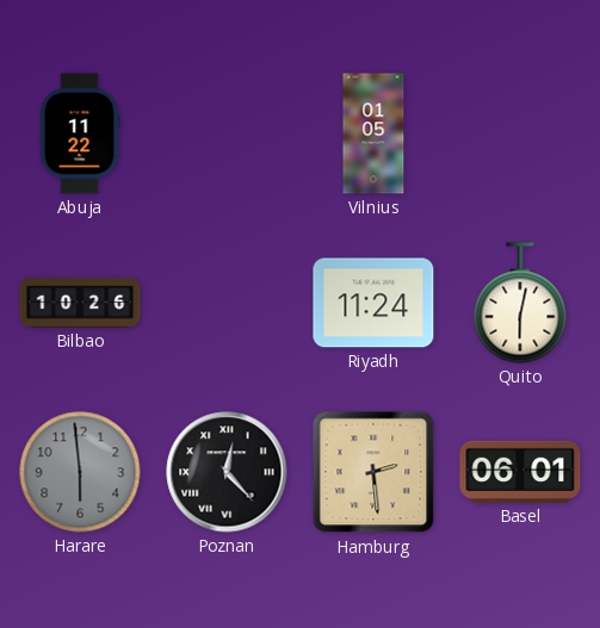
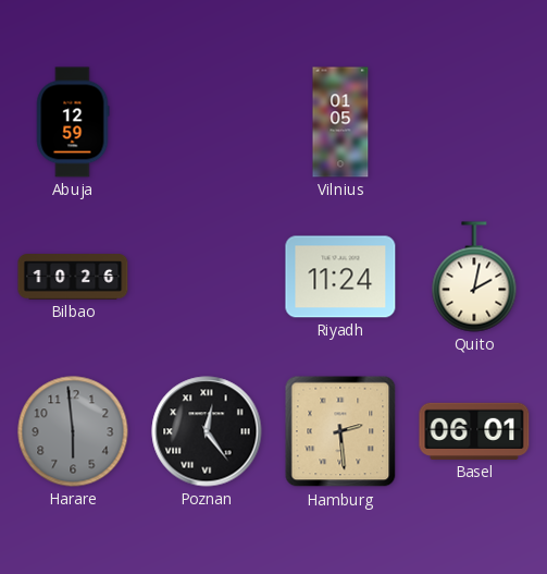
Abuja: 11:22 -> 12:59
Quito: 6:02 -> 2:02
Poznan: 12:23 -> 12:24
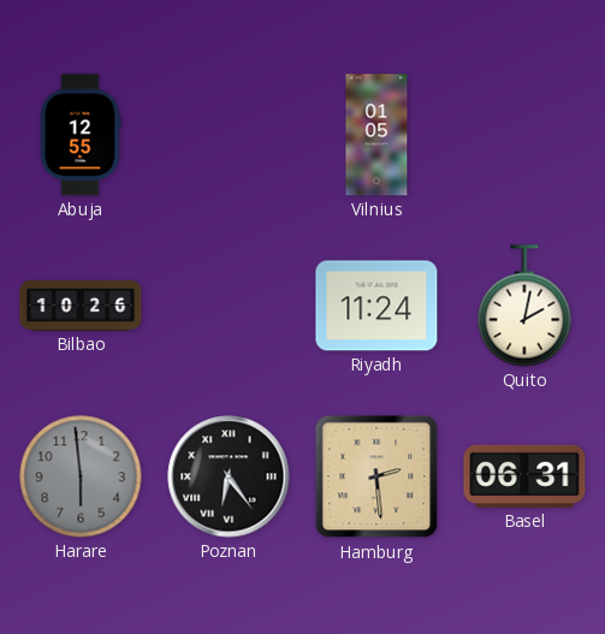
Abuja: 12:59 -> 12:55
Poznan: 12:24 -> 6:24
Basel: 06:01 -> 06:31
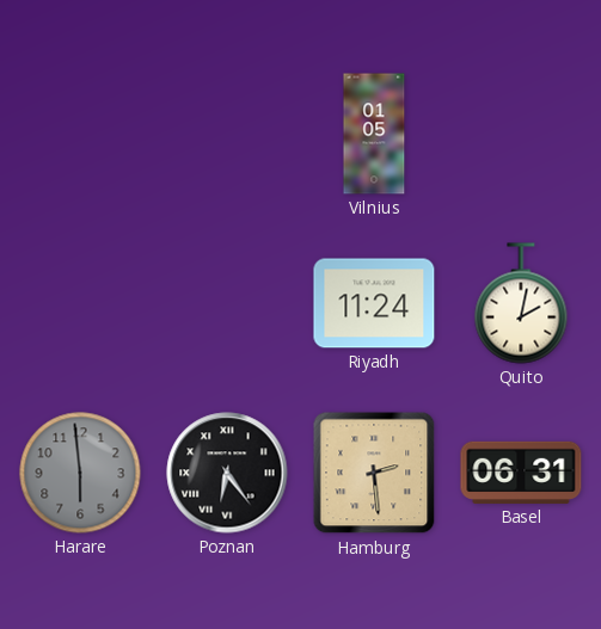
Abuja: 12:55 -> none
Bilbao: 10:26 -> none
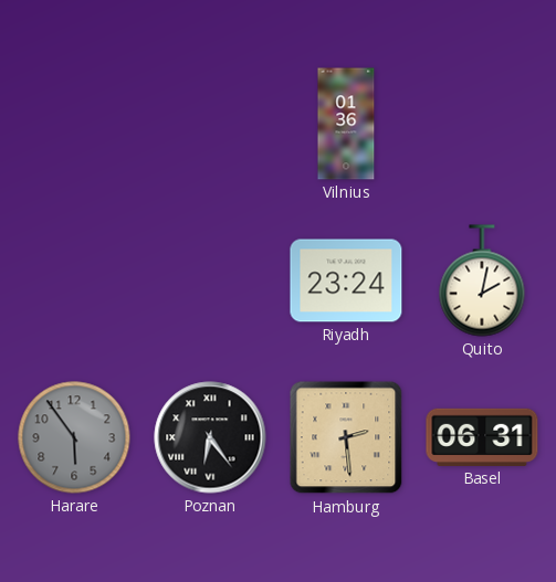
Vilnius: 01:05 -> 01:36
Riyadh: 11:24 -> 23:24
Harare: 5:59 -> 5:54
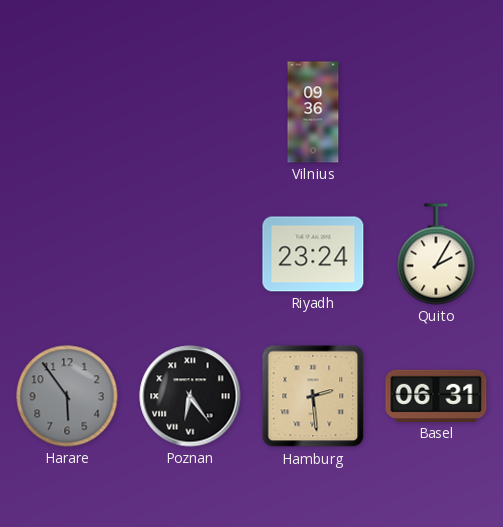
Vilnius: 01:36 -> 09:36
Quito: 2:02 -> 2:05
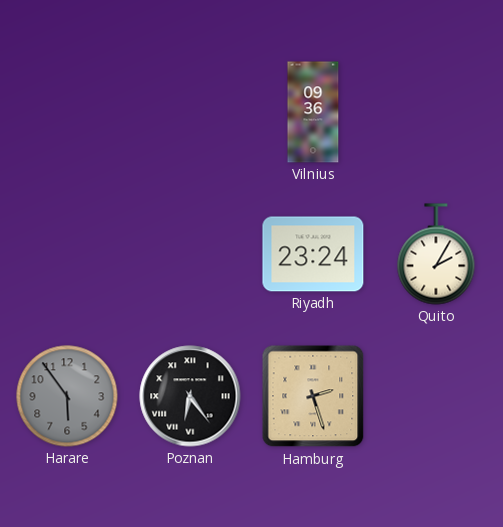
Hamburg: 2:29 -> 2:27
Basel: 06:31 -> none
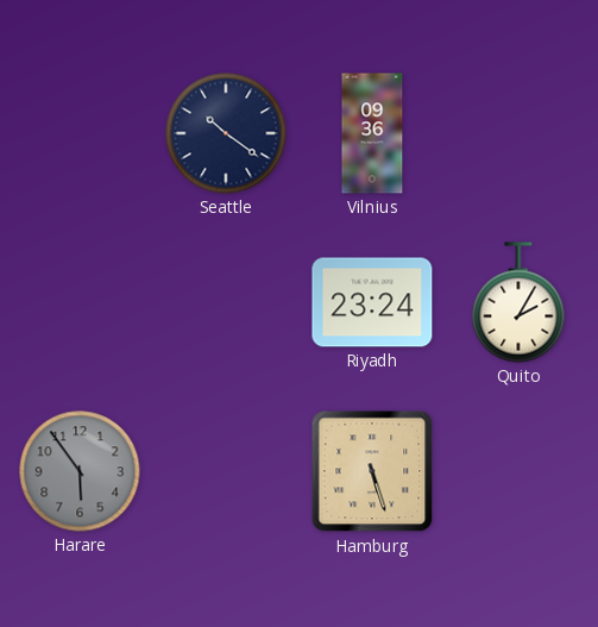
Seattle: none -> 10:21
Poznan: 6:24 -> none
Hamburg: 2:27 -> 5:27
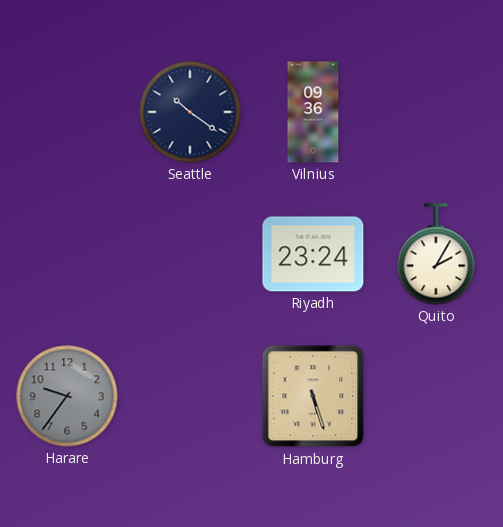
Harare: 5:54 -> 9:36
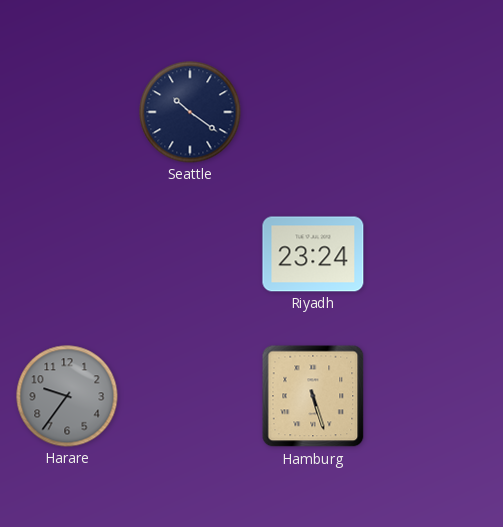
Vilnius: 09:36 -> none
Quito: 2:05 -> none
